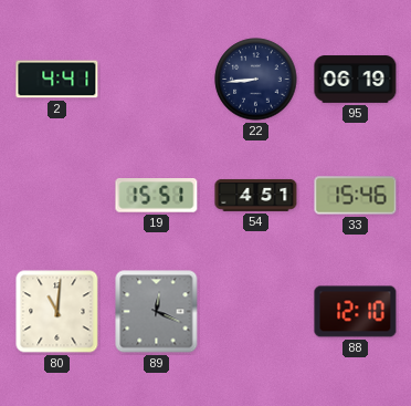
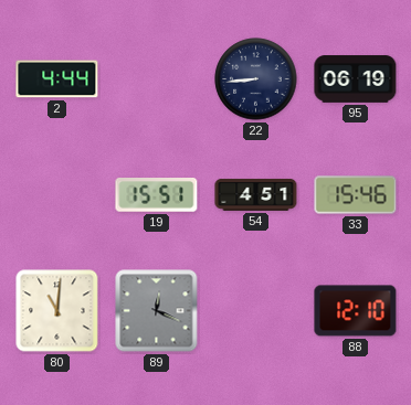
2: 4:41 -> 4:44
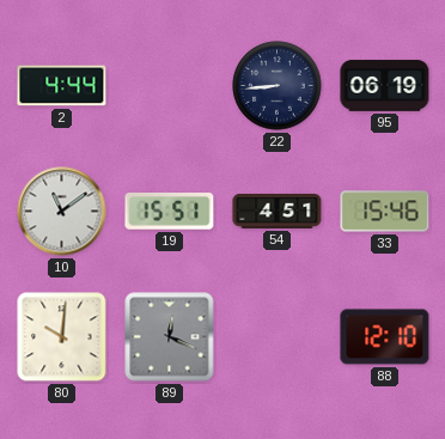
10: none -> 11:09
80: 11:01 -> 10:01
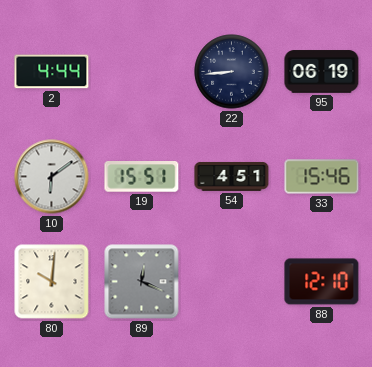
10: 11:09 -> 6:09
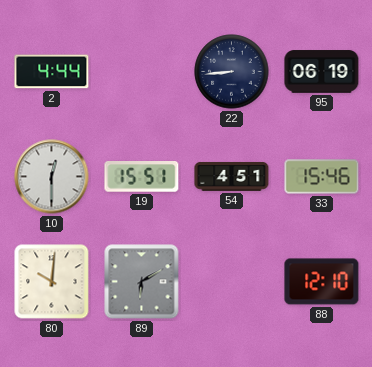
10: 6:09 -> 12:30
89: 12:19 -> 6:10
